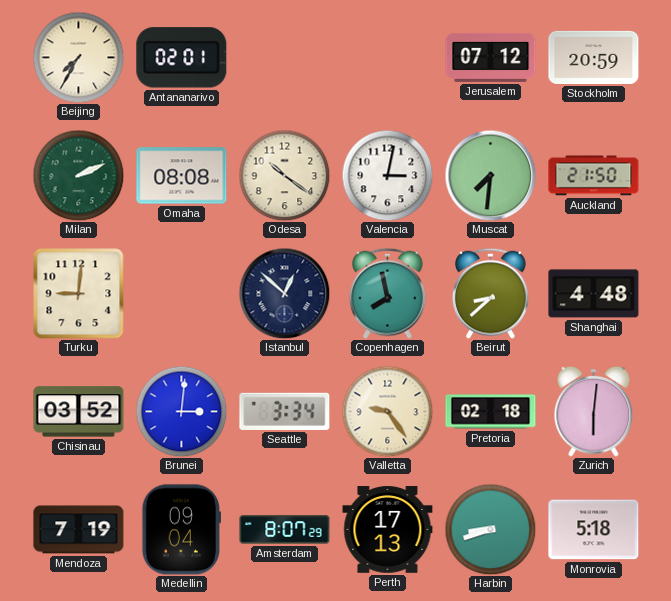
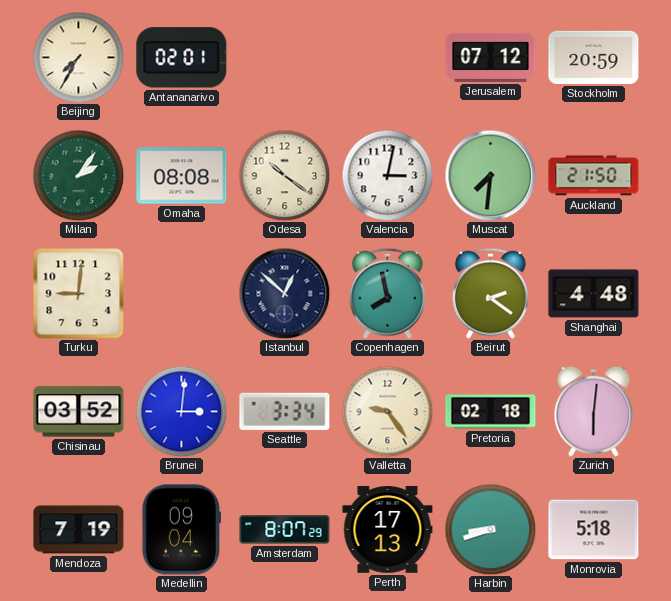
Milan: 2:11 -> 2:06
Beirut: 8:38 -> 2:21
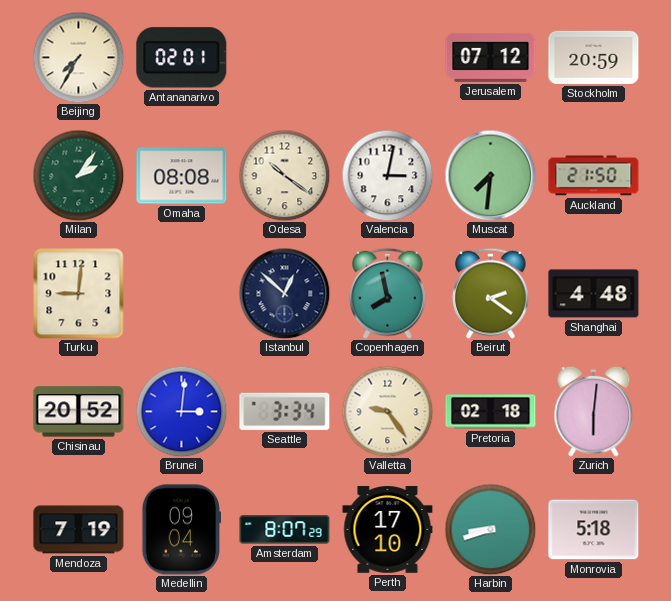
Chisinau: 03:52 -> 20:52
Perth: 17:13 -> 17:10
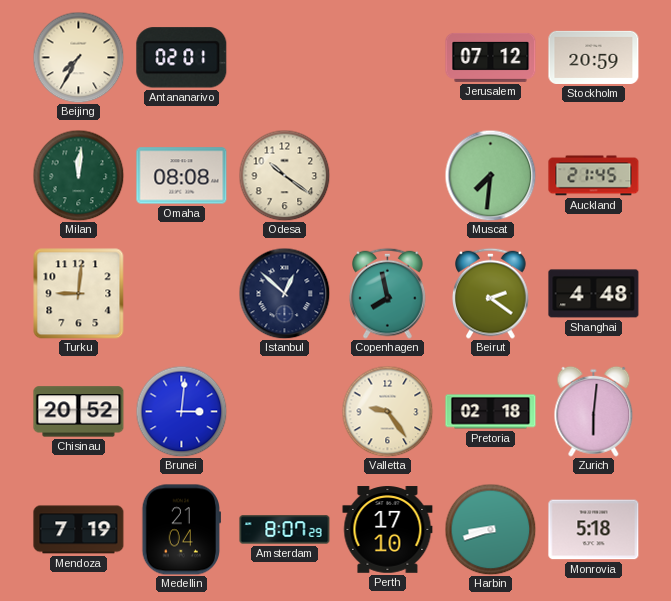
Milan: 2:06 -> 12:01
Valencia: 3:02 -> none
Auckland: 21:50 -> 21:45
Seattle: 3:34 -> none
Medellin: 09:04 -> 21:04
